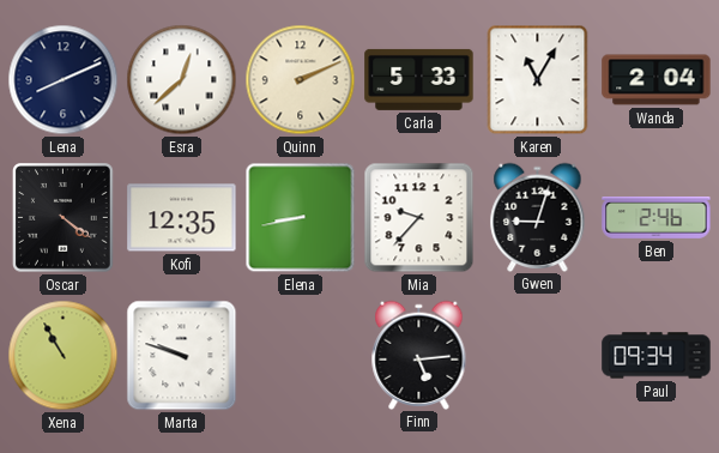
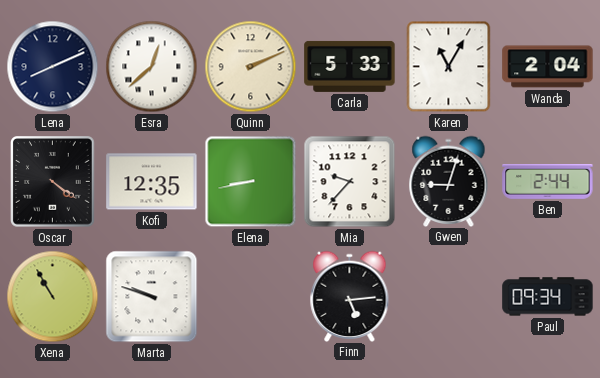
Ben: 2:46 -> 2:44
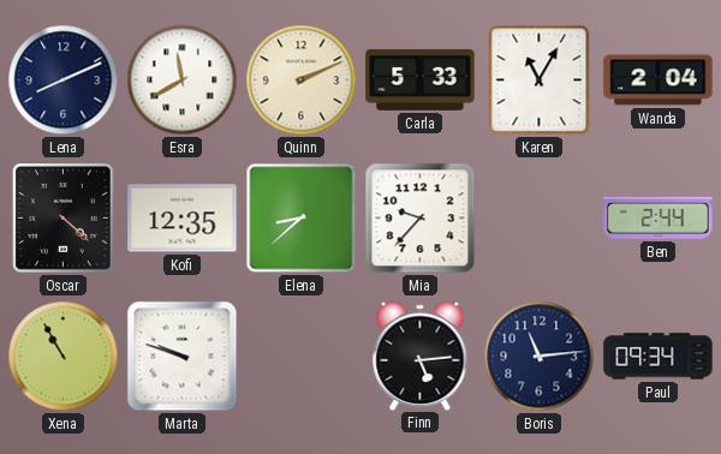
Esra: 12:38 -> 11:40
Oscar: 4:21 -> 4:22
Elena: 8:43 -> 8:38
Gwen: 9:03 -> none
Boris: none -> 11:14
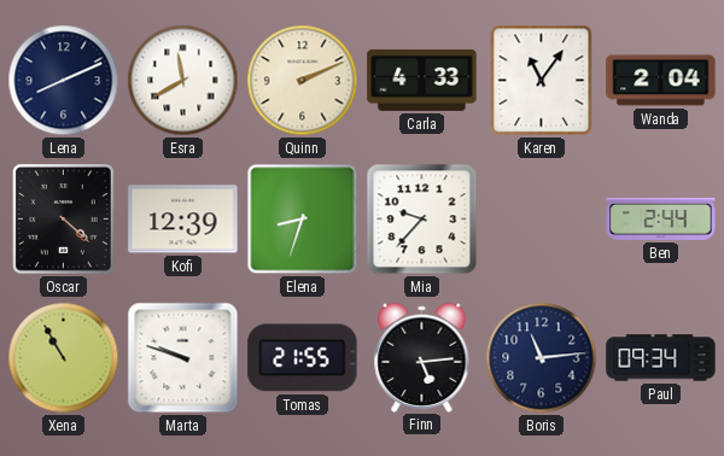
Carla: 5:33 -> 4:33
Karen: 11:05 -> 11:06
Kofi: 12:35 -> 12:39
Elena: 8:38 -> 8:33
Tomas: none -> 21:55
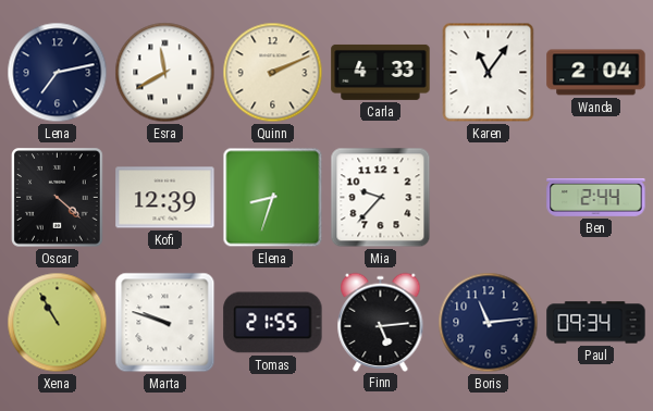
Lena: 8:11 -> 7:13
